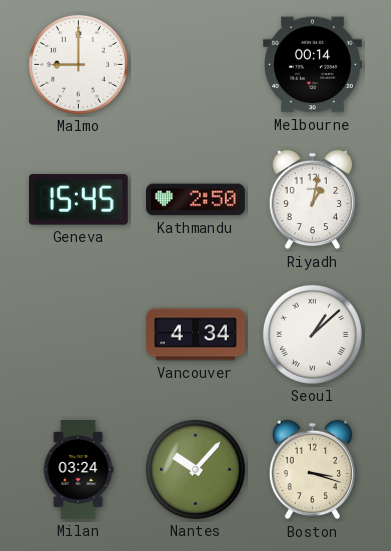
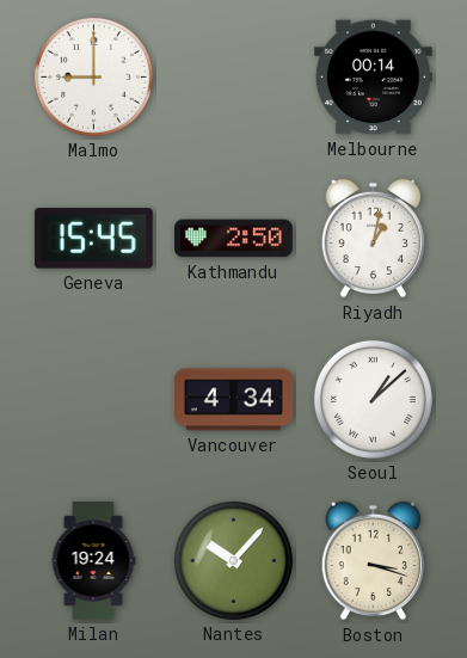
Milan: 03:24 -> 19:24
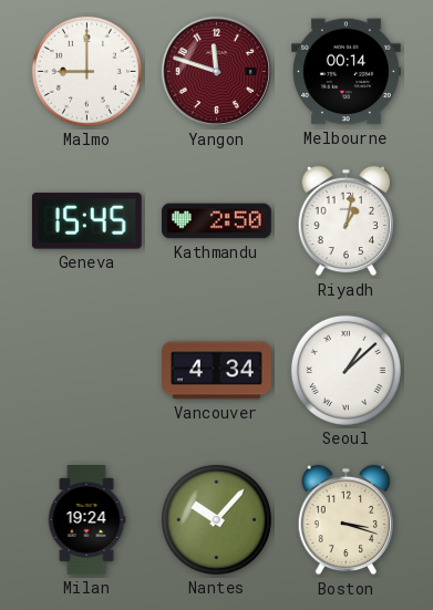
Yangon: none -> 11:48
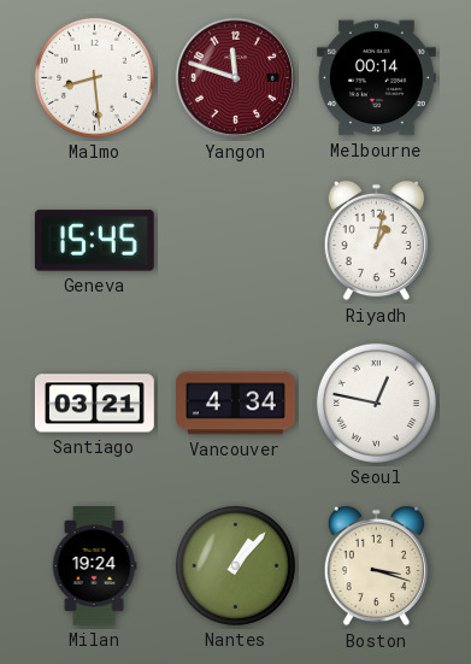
Malmo: 9:00 -> 8:29
Kathmandu: 2:50 -> none
Santiago: none -> 03:21
Seoul: 1:08 -> 12:47
Nantes: 10:07 -> 1:07
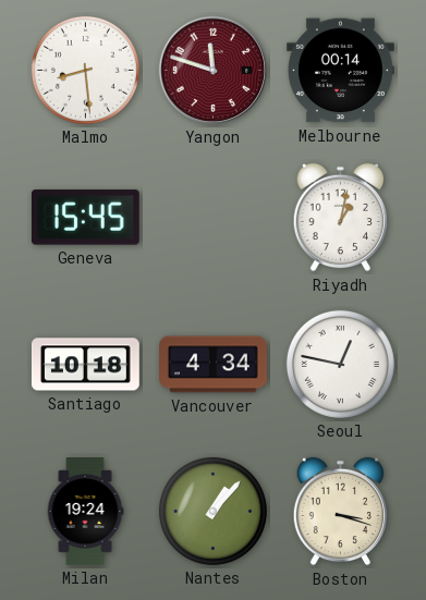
Santiago: 03:21 -> 10:18
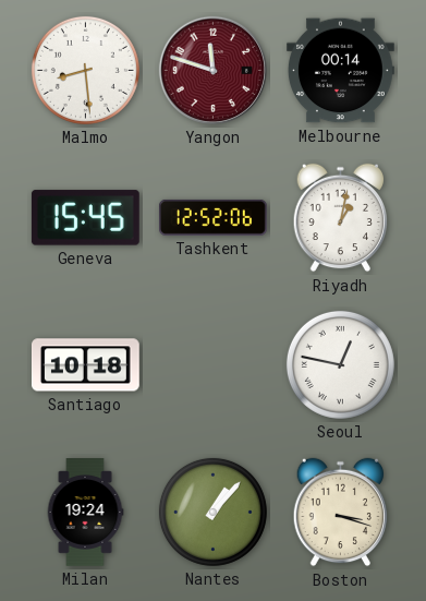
Tashkent: none -> 12:52
Vancouver: 4:34 -> none
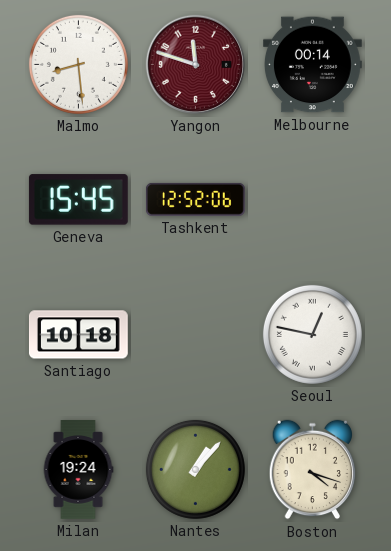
Riyadh: 1:02 -> none
Boston: 3:18 -> 4:18
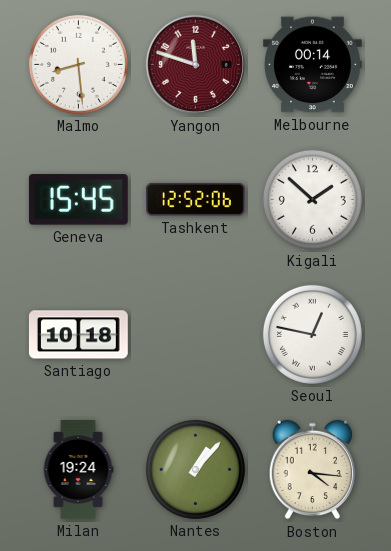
Kigali: none -> 1:52
Boston: 4:18 -> 4:16
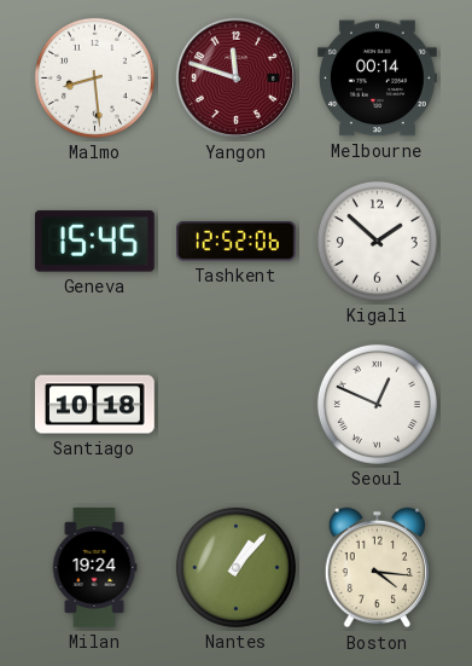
Seoul: 12:47 -> 12:49
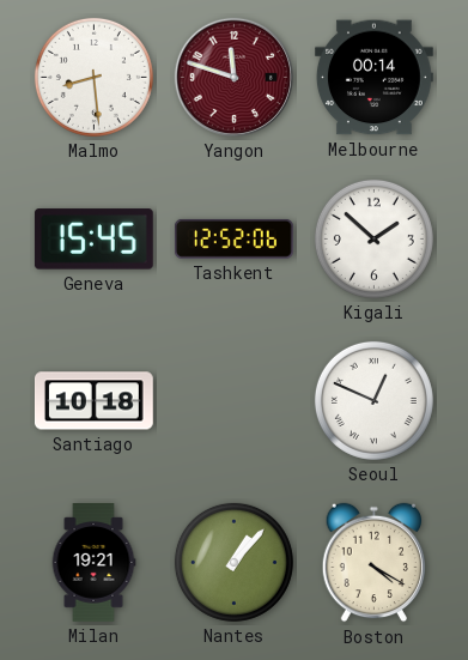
Milan: 19:24 -> 19:21
Boston: 4:16 -> 4:20
